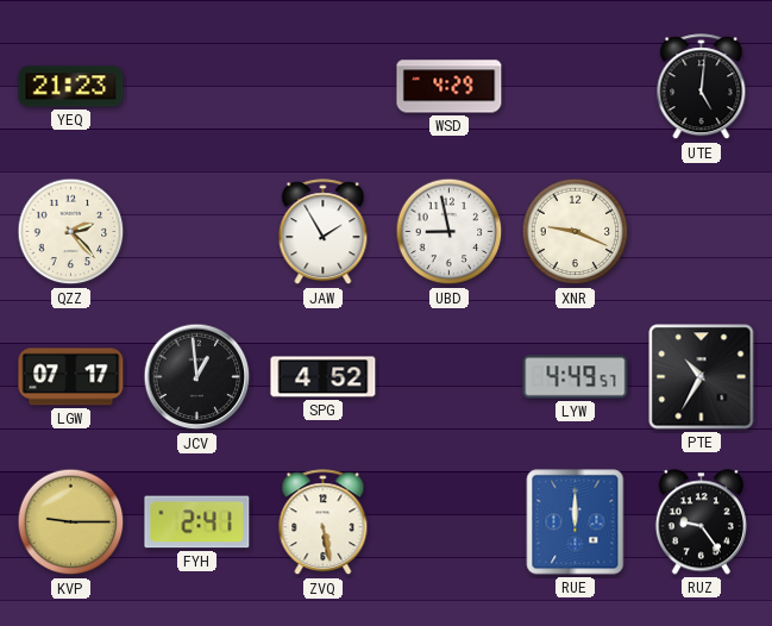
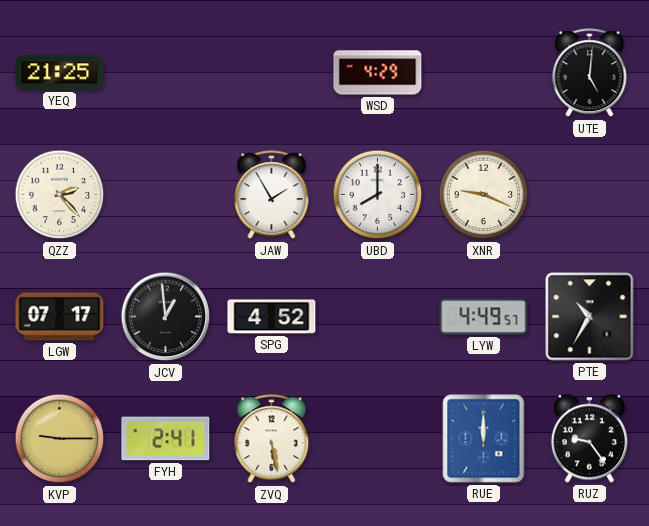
YEQ: 21:23 -> 21:25
UBD: 8:58 -> 8:00
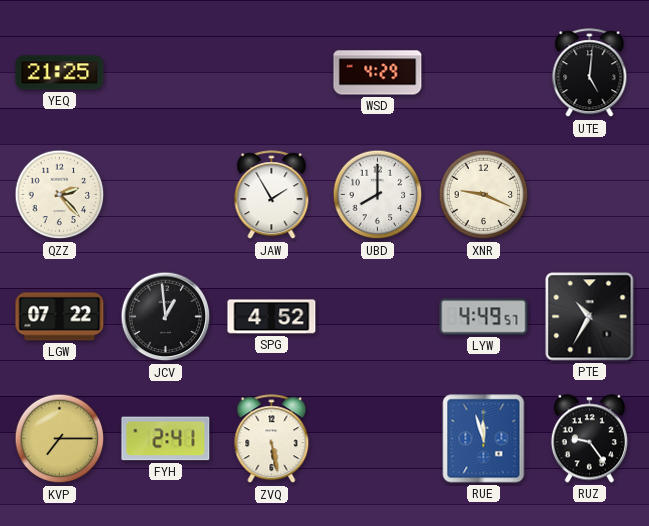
LGW: 07:17 -> 07:22
KVP: 9:15 -> 7:15
RUE: 12:00 -> 11:57
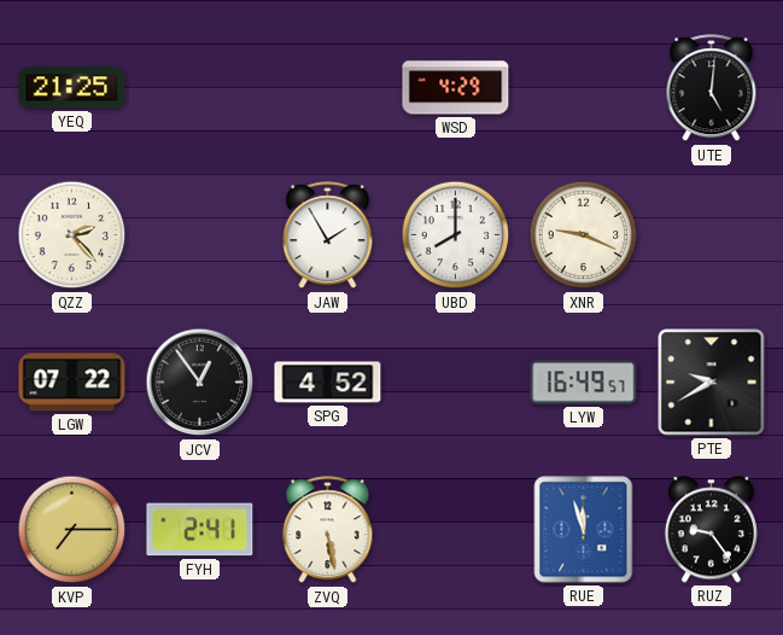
JCV: 12:59 -> 12:54
LYW: 4:49 -> 16:49
PTE: 10:35 -> 9:40
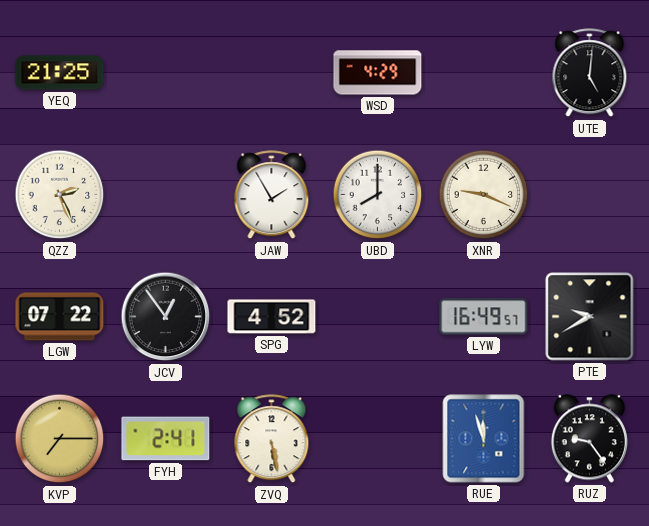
QZZ: 2:23 -> 2:26
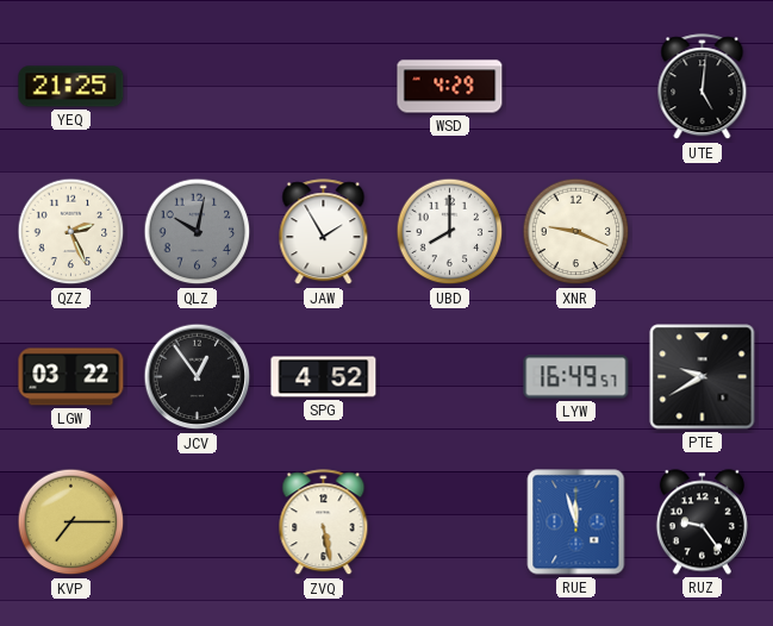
QLZ: none -> 10:02
LGW: 07:22 -> 03:22
FYH: 2:41 -> none
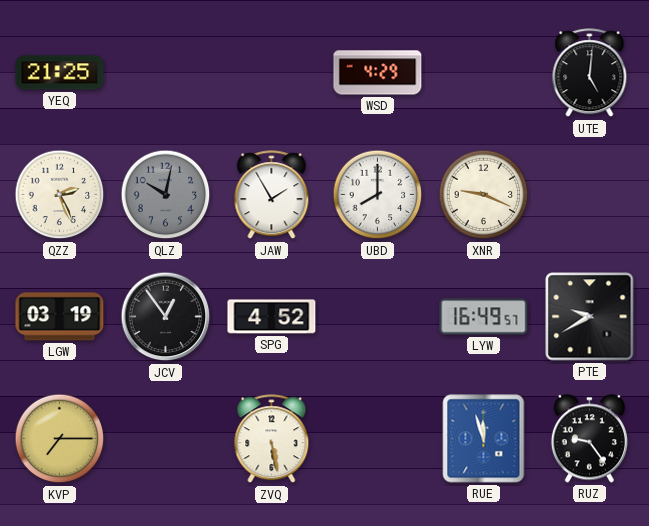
LGW: 03:22 -> 03:19
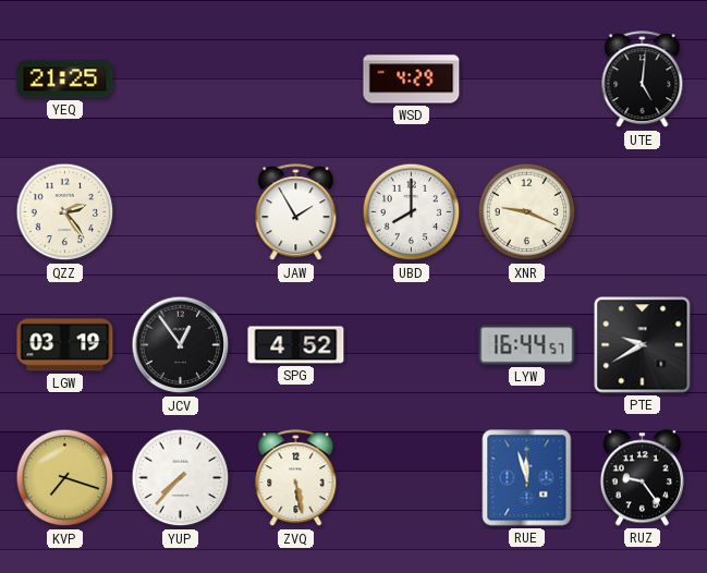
QZZ: 2:26 -> 2:24
QLZ: 10:02 -> none
LYW: 16:49 -> 16:44
KVP: 7:15 -> 7:18
YUP: none -> 7:37
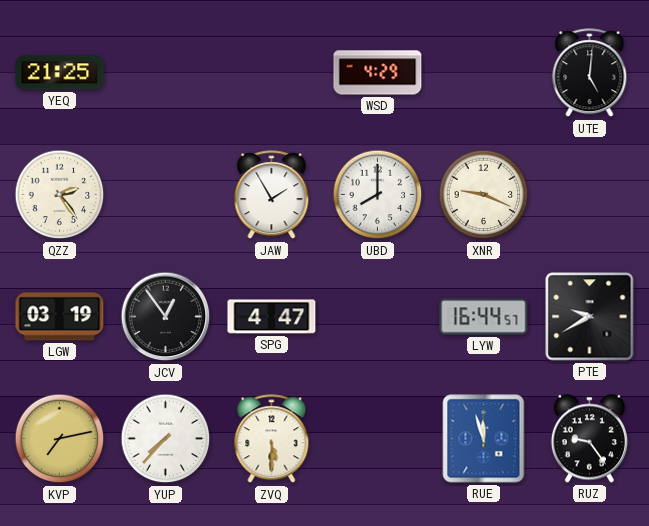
SPG: 4:52 -> 4:47
KVP: 7:18 -> 7:13
ZVQ: 5:28 -> 5:30
